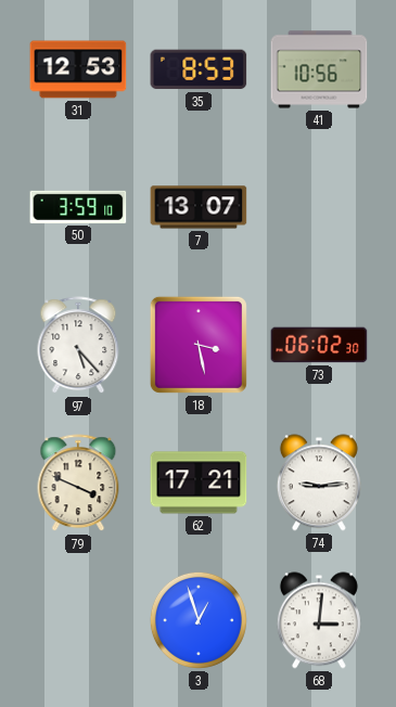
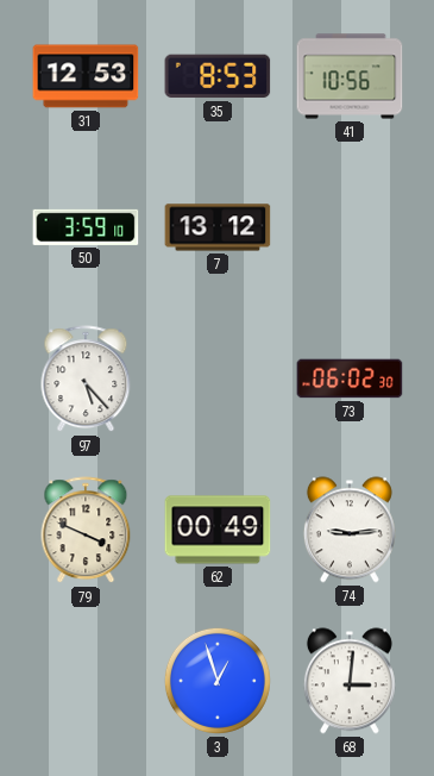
7: 13:07 -> 13:12
18: 3:28 -> none
62: 17:21 -> 00:49
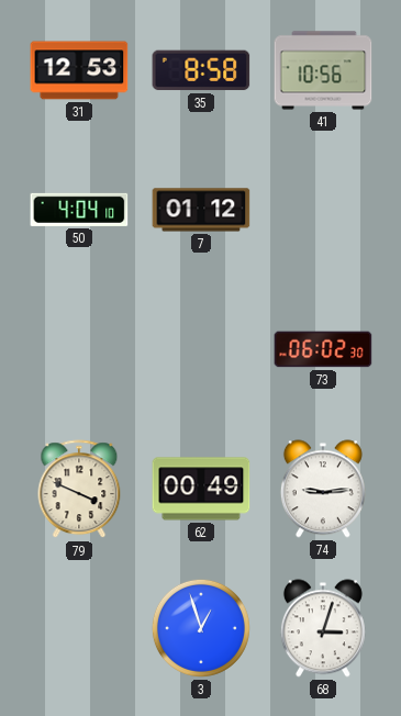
35: 8:53 -> 8:58
50: 3:59 -> 4:04
7: 13:12 -> 01:12
97: 5:23 -> none
68: 3:01 -> 3:03
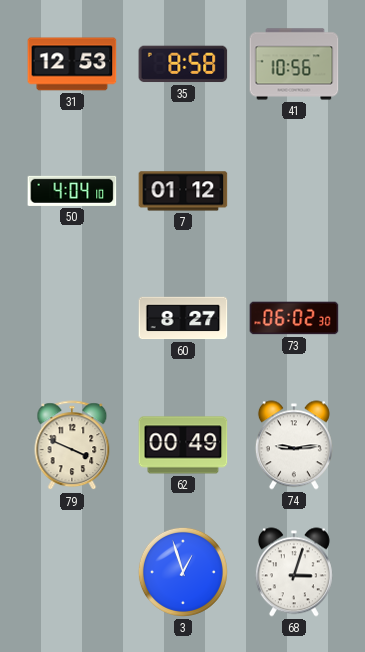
60: none -> 8:27
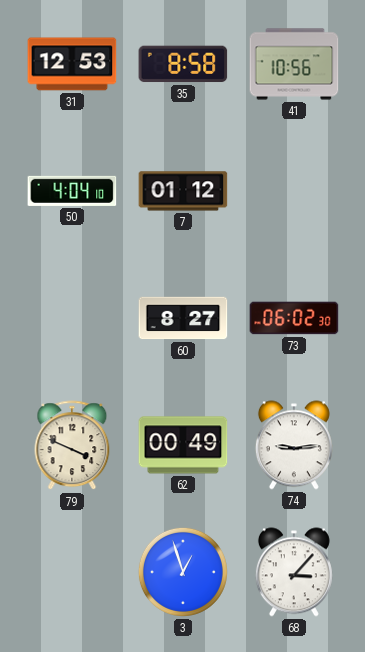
68: 3:03 -> 3:07
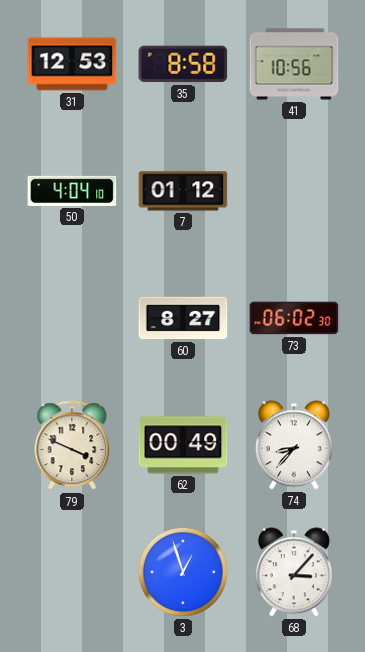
74: 9:14 -> 8:37
